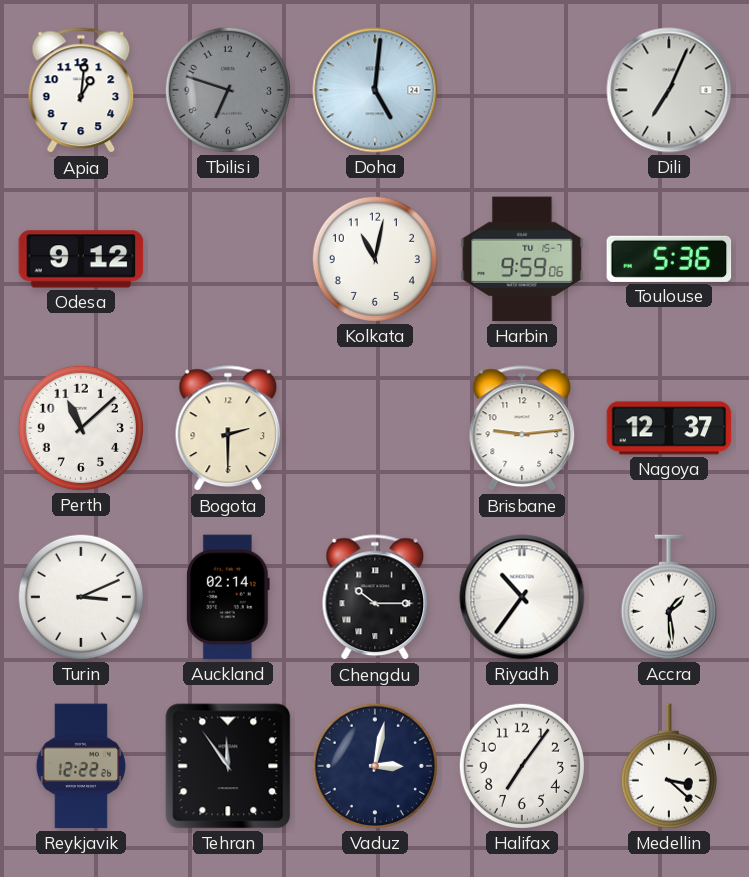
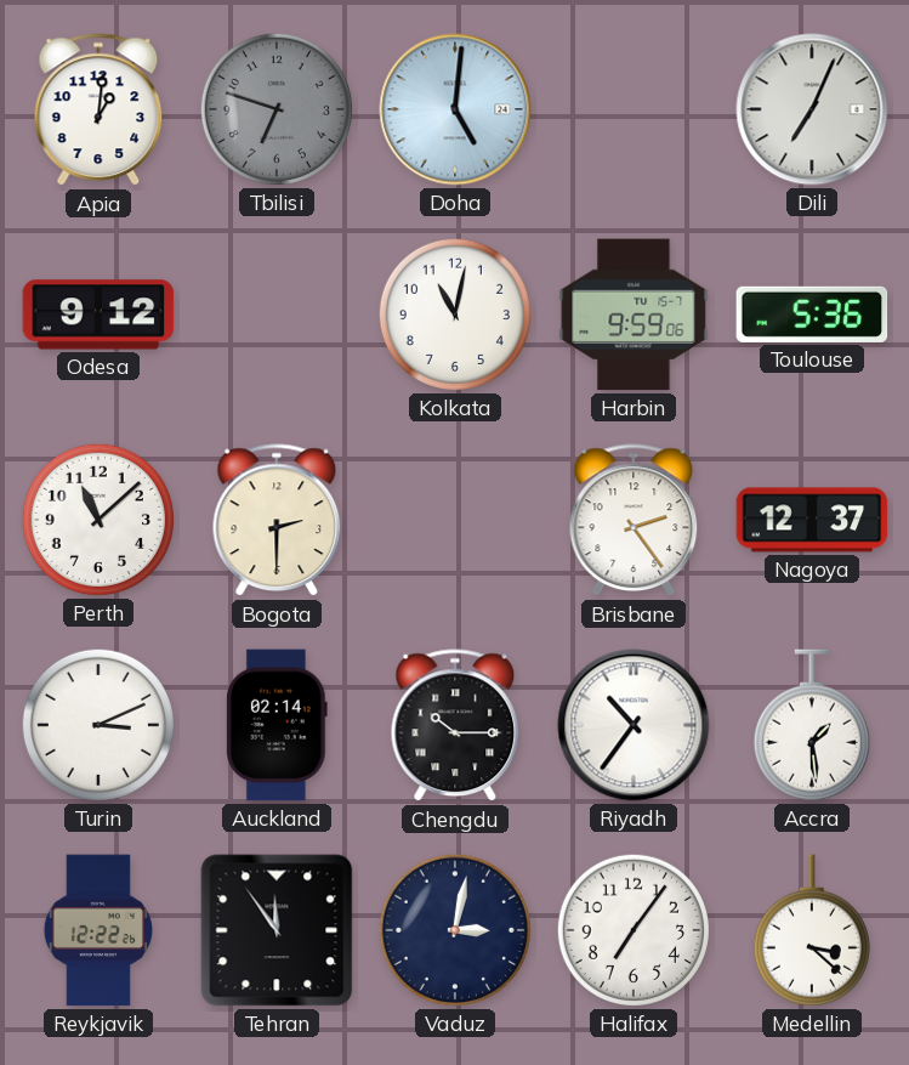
Brisbane: 9:14 -> 2:24
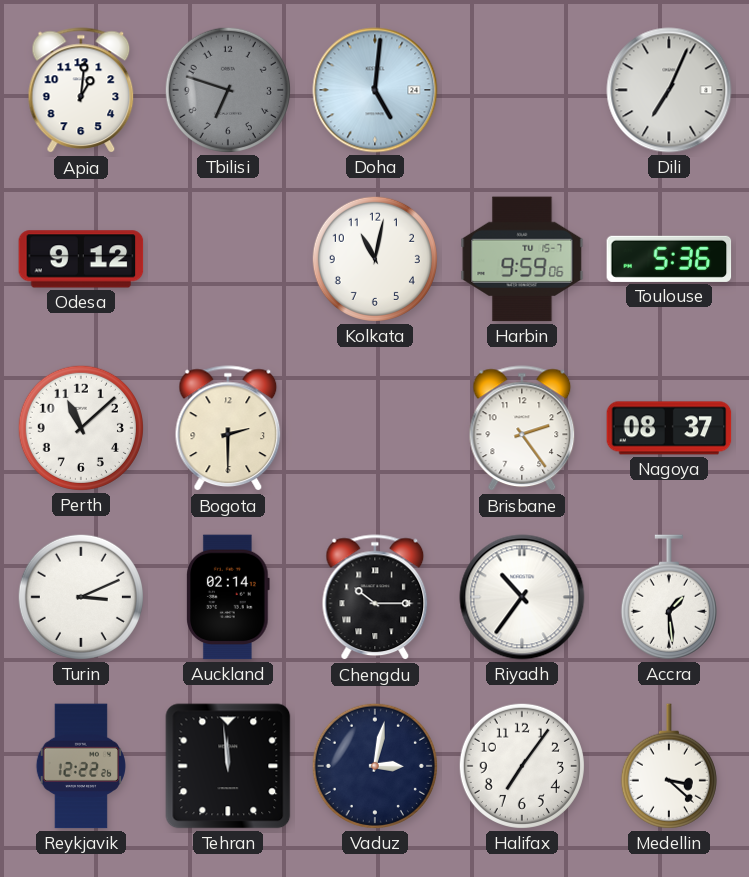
Nagoya: 12:37 -> 08:37
Tehran: 11:54 -> 11:59
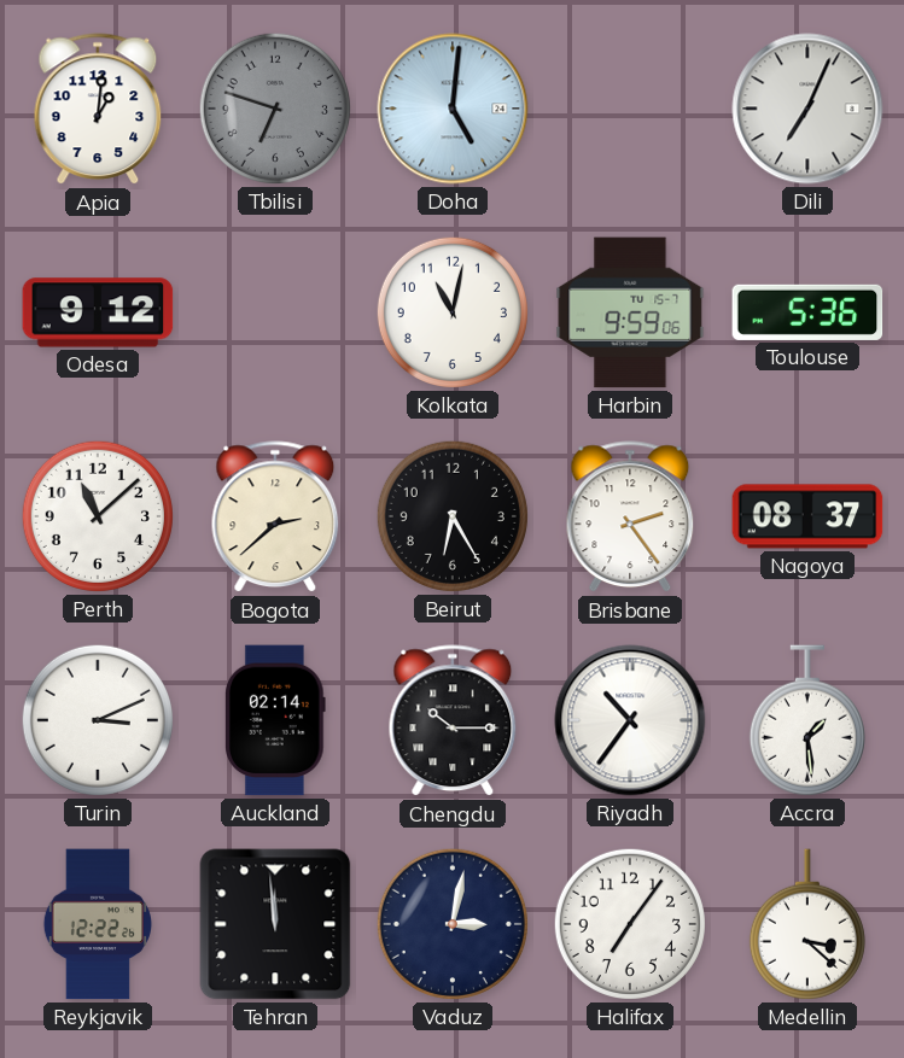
Bogota: 2:30 -> 2:38
Beirut: none -> 6:25
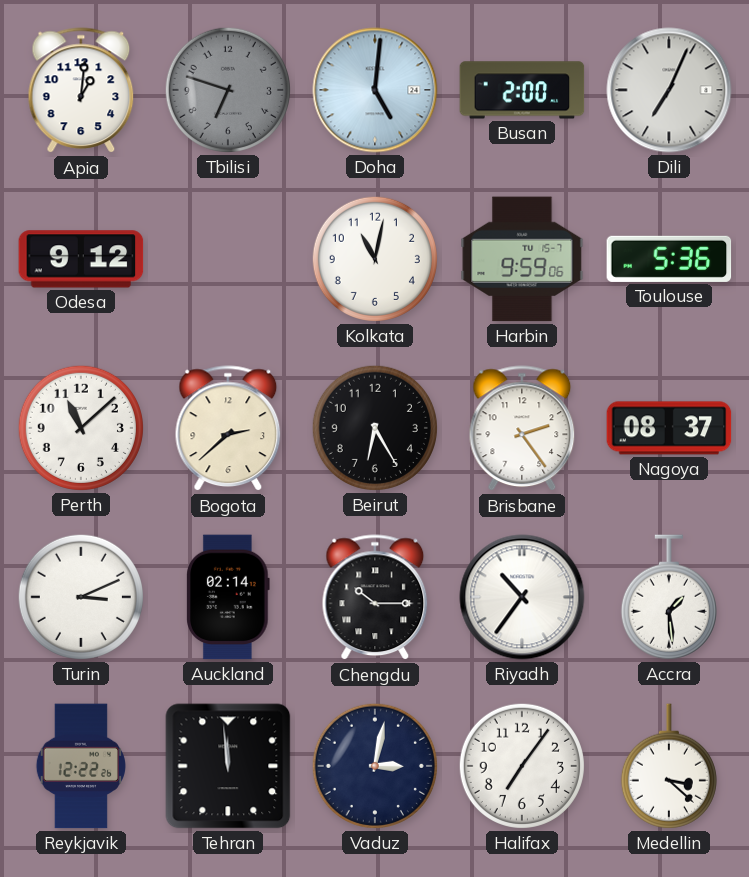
Busan: none -> 2:00
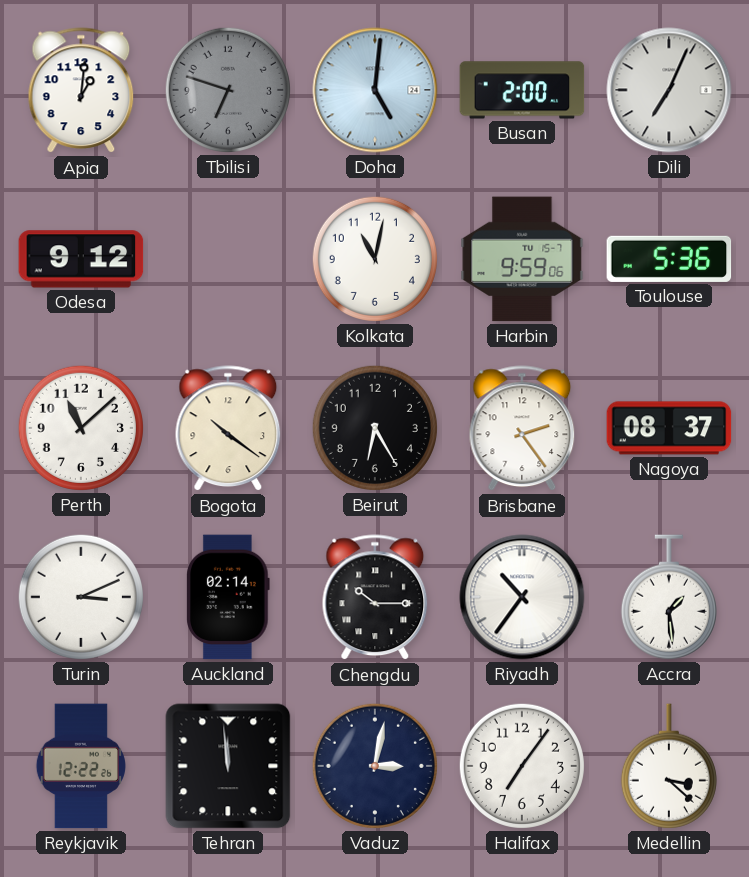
Bogota: 2:38 -> 10:21
